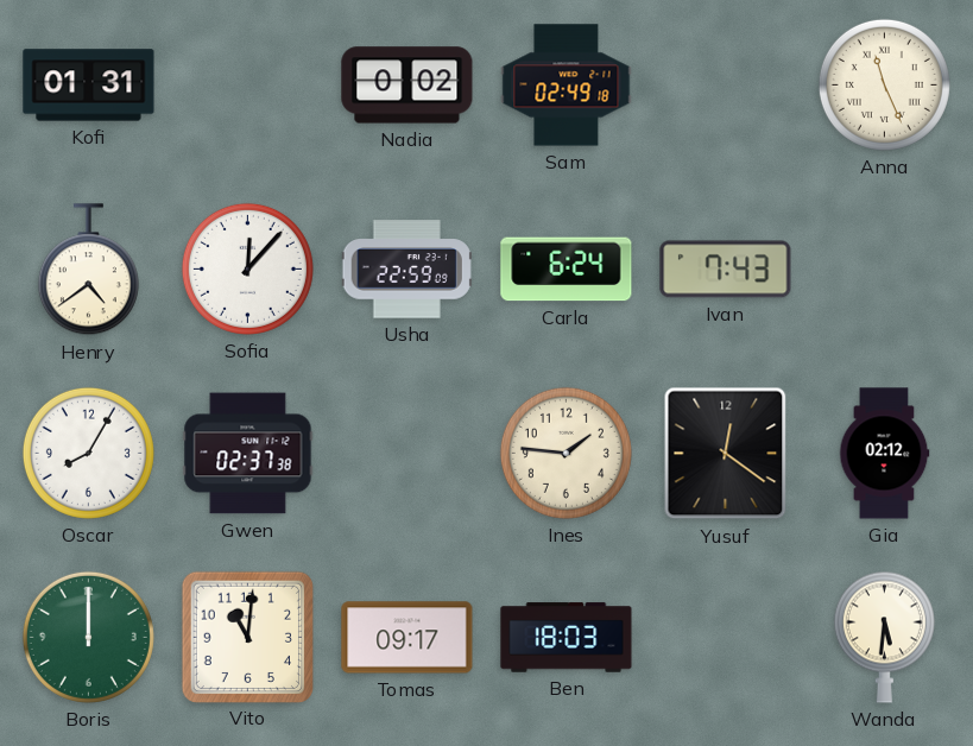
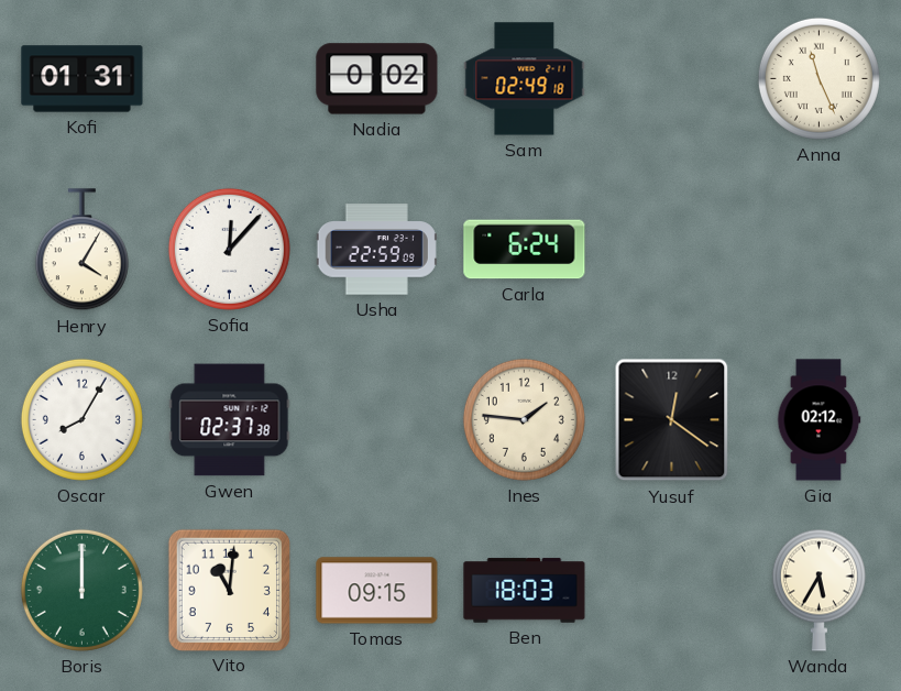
Henry: 4:39 -> 4:05
Ivan: 7:43 -> none
Tomas: 09:17 -> 09:15
Wanda: 5:31 -> 5:35
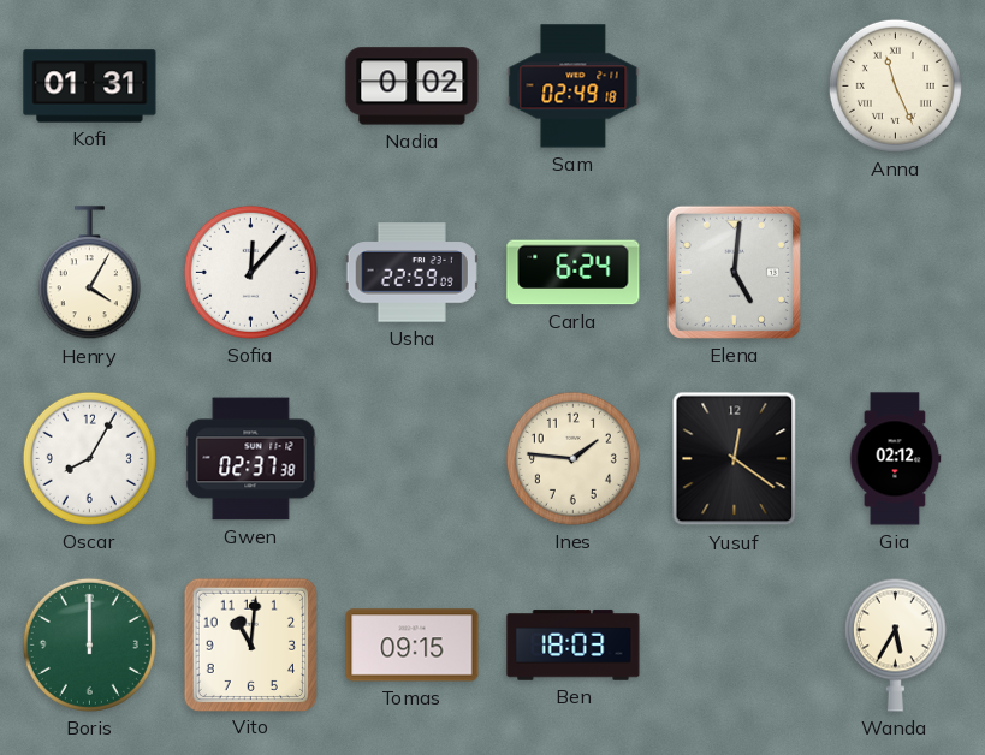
Elena: none -> 5:01
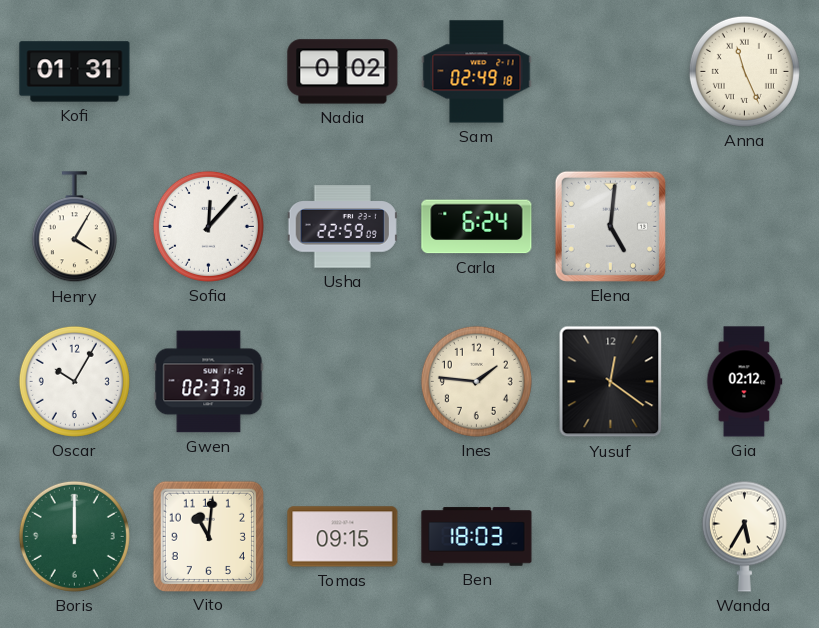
Oscar: 8:05 -> 10:05
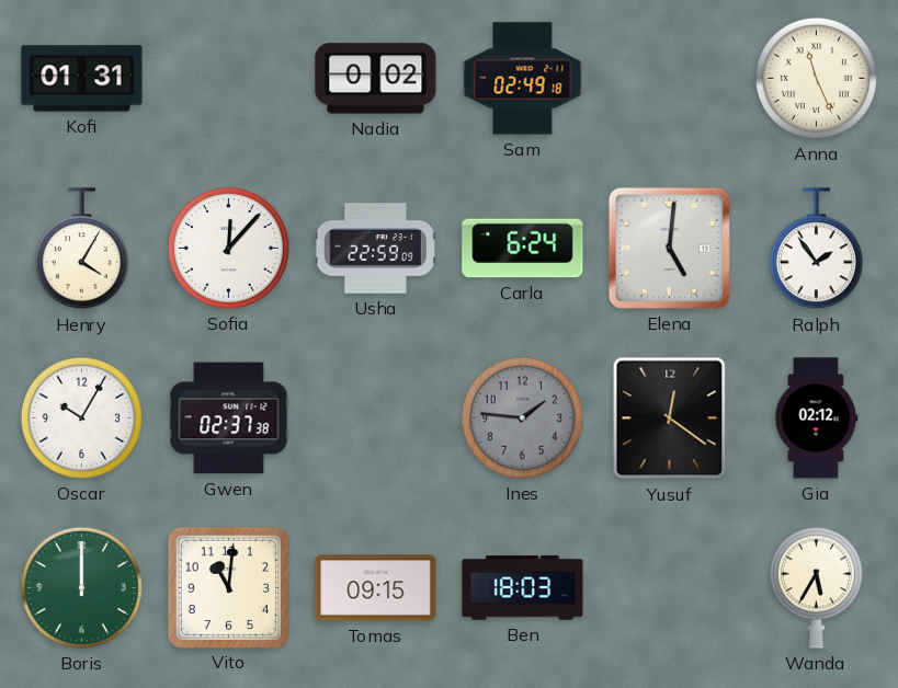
Ralph: none -> 1:54
Ines dial: cream -> grey
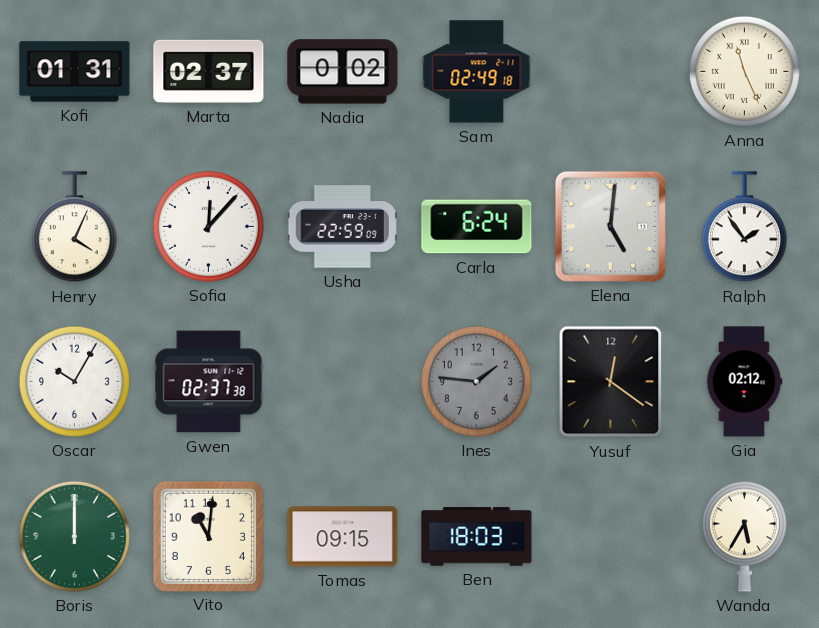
Marta: none -> 02:37
Henry: 4:05 -> 4:04
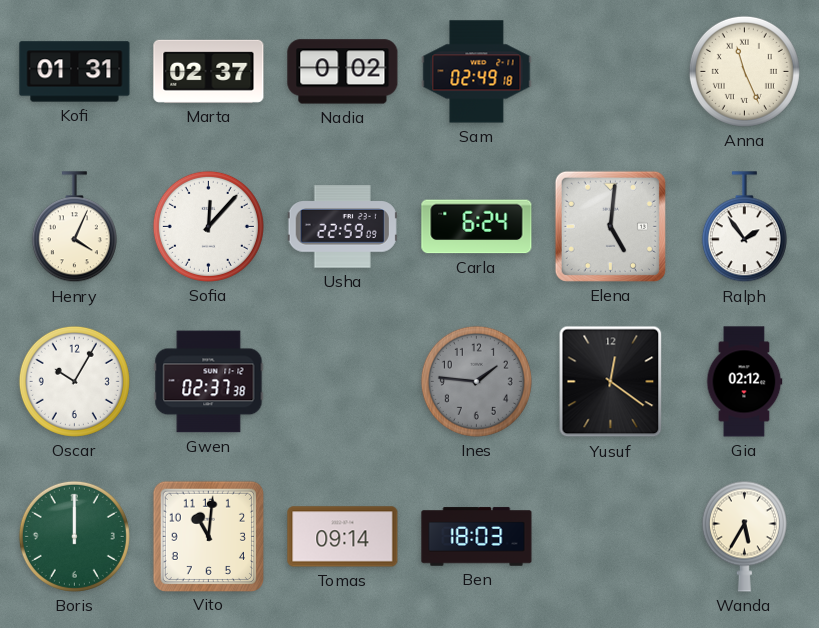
Tomas: 09:15 -> 09:14
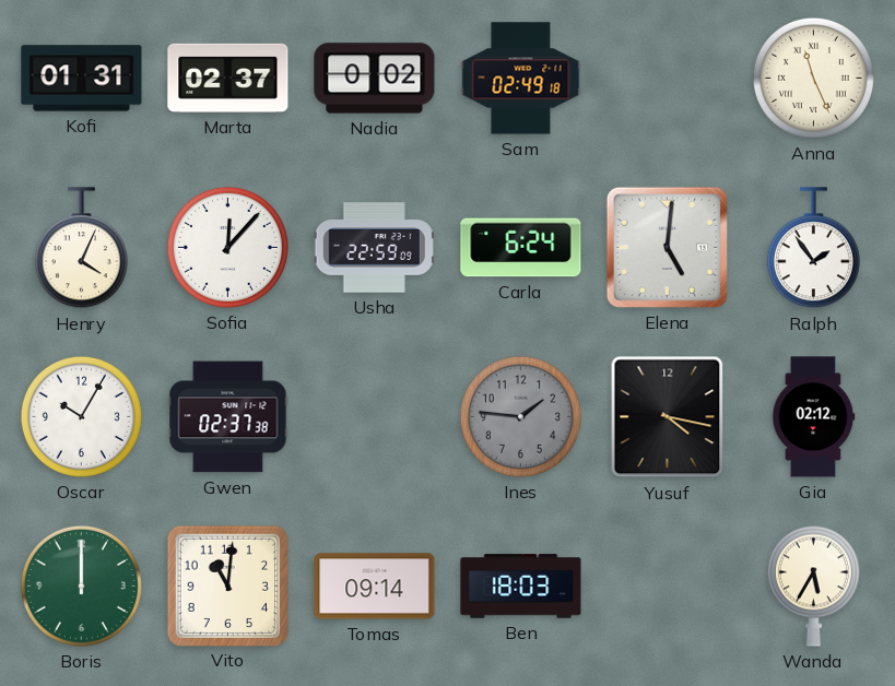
Yusuf: 12:21 -> 4:17
